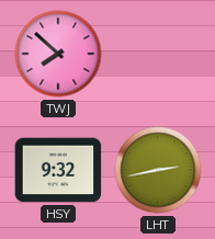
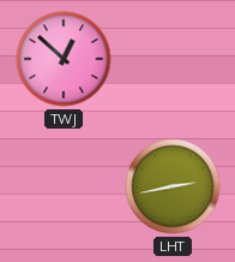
TWJ: 7:52 -> 12:52
HSY: 9:32 -> none
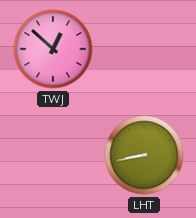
LHT: 2:43 -> 8:43
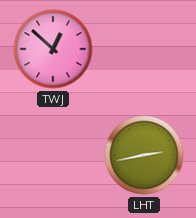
LHT: 8:43 -> 2:43
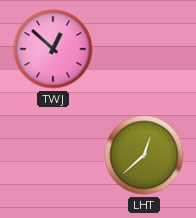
LHT: 2:43 -> 12:38
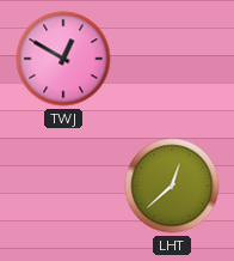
TWJ: 12:52 -> 12:50
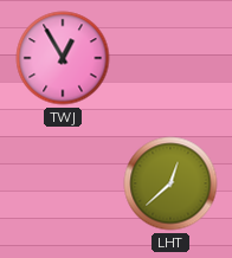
TWJ: 12:50 -> 12:55
